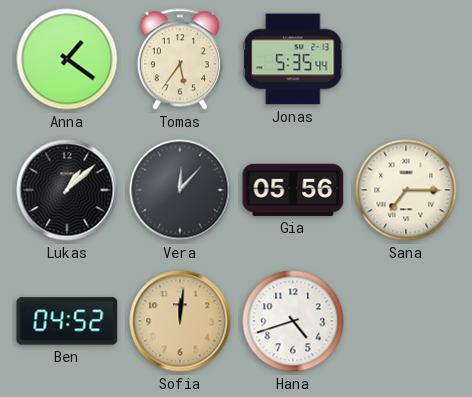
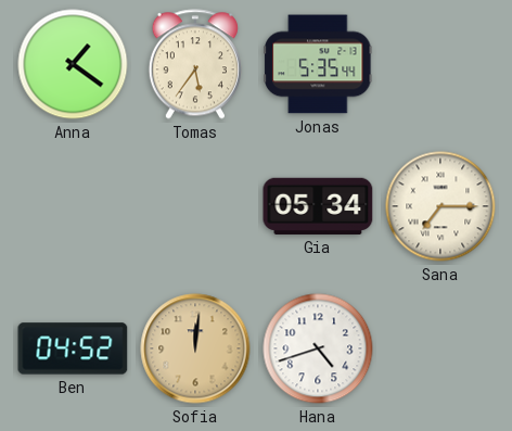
Lukas: 1:08 -> none
Vera: 12:07 -> none
Gia: 05:56 -> 05:34
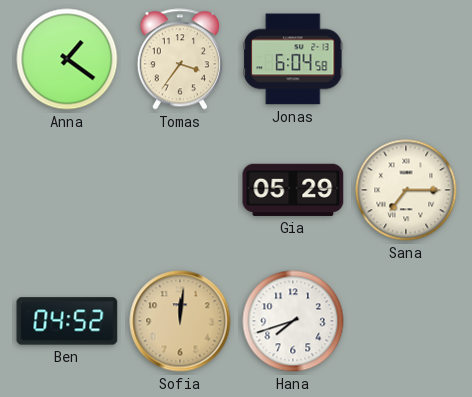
Tomas: 5:36 -> 3:36
Jonas: 5:35 -> 6:04
Gia: 05:34 -> 05:29
Hana: 4:42 -> 7:42
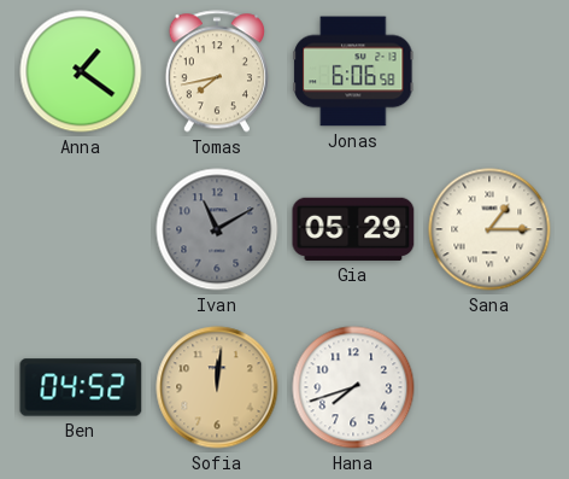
Tomas: 3:36 -> 7:43
Jonas: 6:04 -> 6:06
Ivan: none -> 11:10
Sana: 7:15 -> 1:15
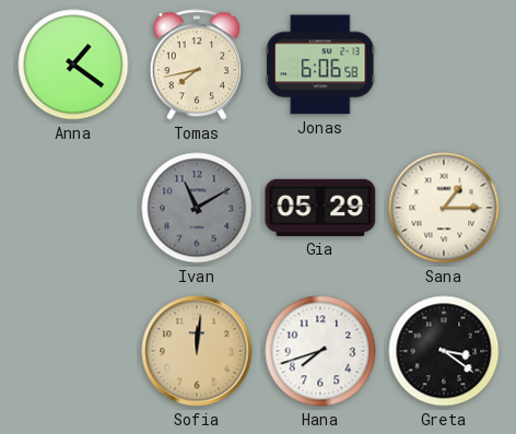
Ben: 04:52 -> none
Greta: none -> 3:21
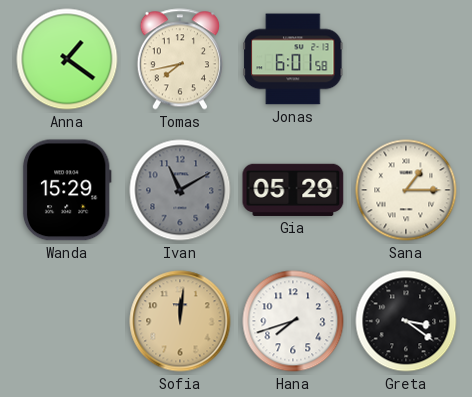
Jonas: 6:06 -> 6:01
Wanda: none -> 15:29
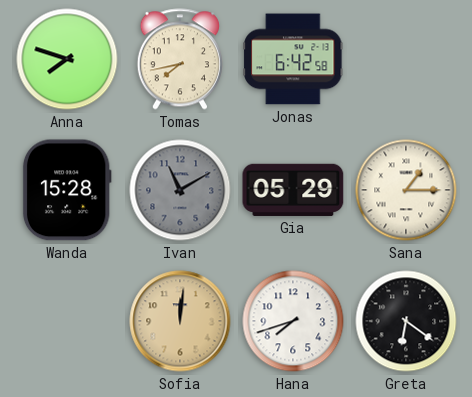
Anna: 1:21 -> 7:48
Jonas: 6:01 -> 6:42
Wanda: 15:29 -> 15:28
Greta: 3:21 -> 6:21
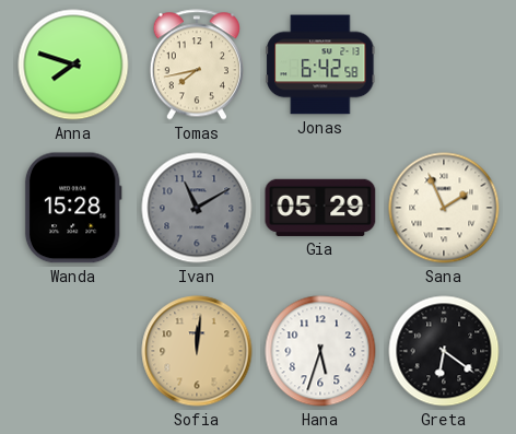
Sana: 1:15 -> 1:56
Hana: 7:42 -> 5:33
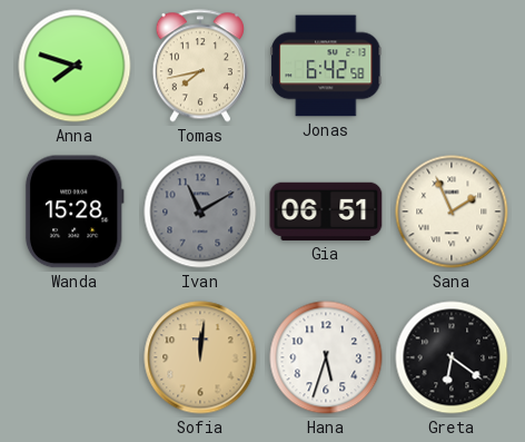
Gia: 05:29 -> 06:51
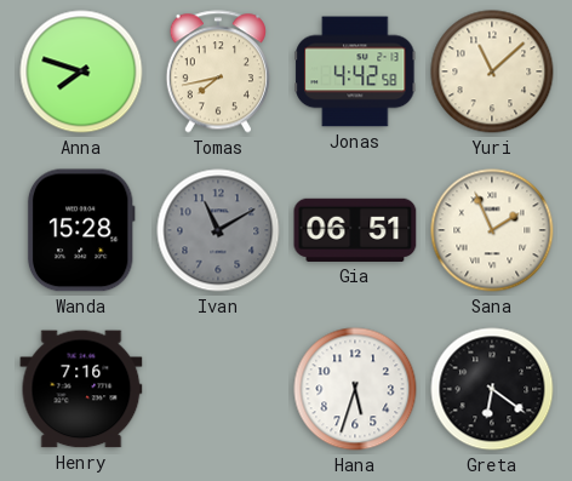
Jonas: 6:42 -> 4:42
Yuri: none -> 11:08
Henry: none -> 7:16
Sofia: 12:01 -> none
